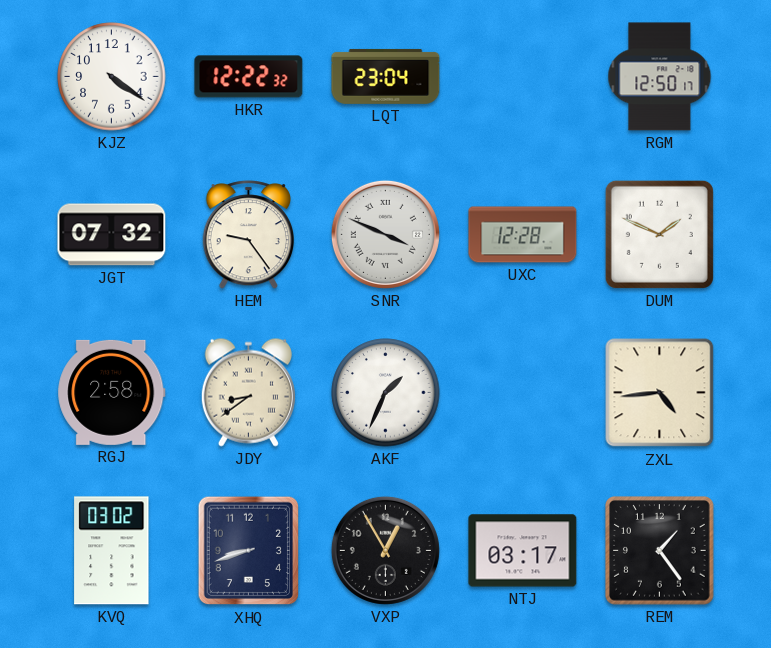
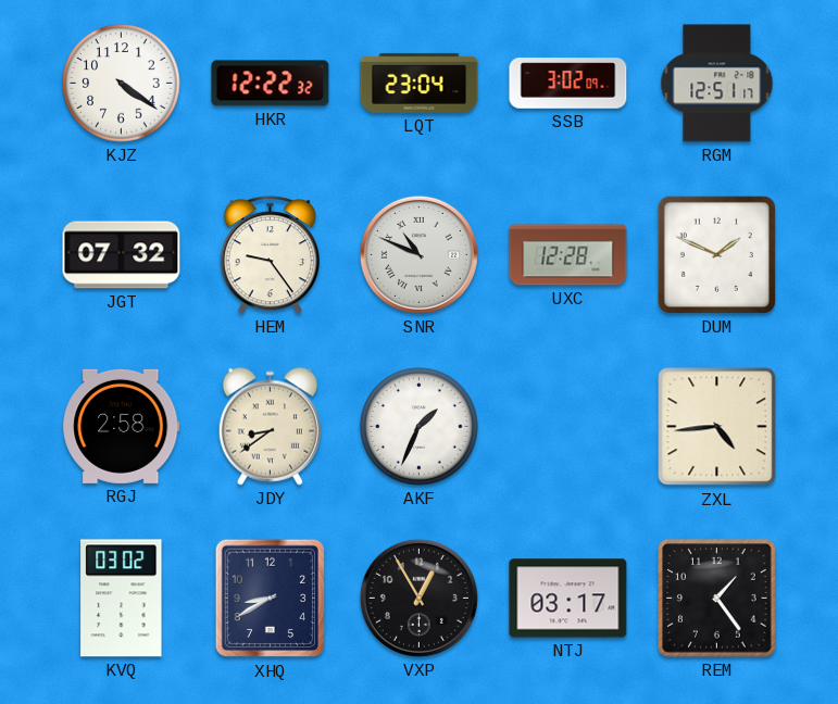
SSB: none -> 3:02
RGM: 12:50 -> 12:51
SNR: 3:49 -> 10:49
XHQ: 8:42 -> 8:40
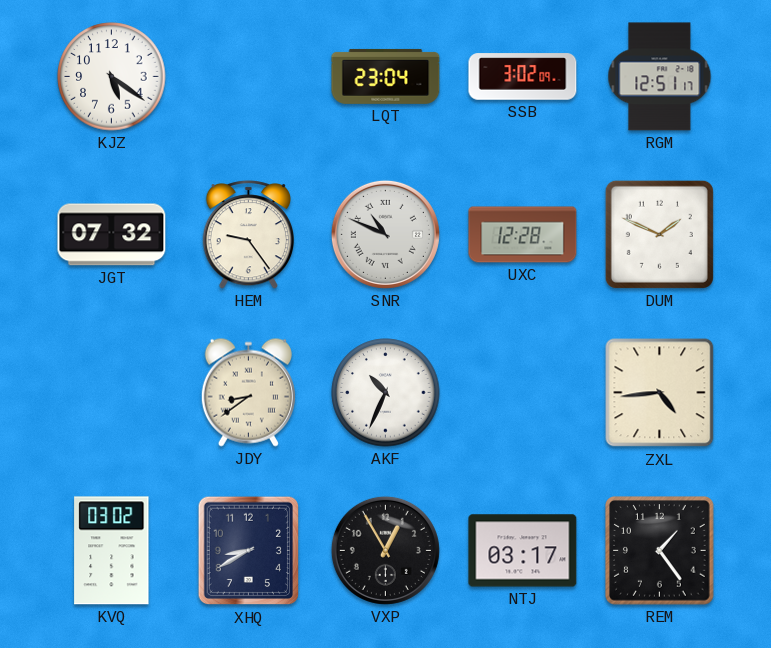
KJZ: 4:21 -> 5:21
HKR: 12:22 -> none
RGJ: 2:58 -> none
AKF: 1:34 -> 10:34
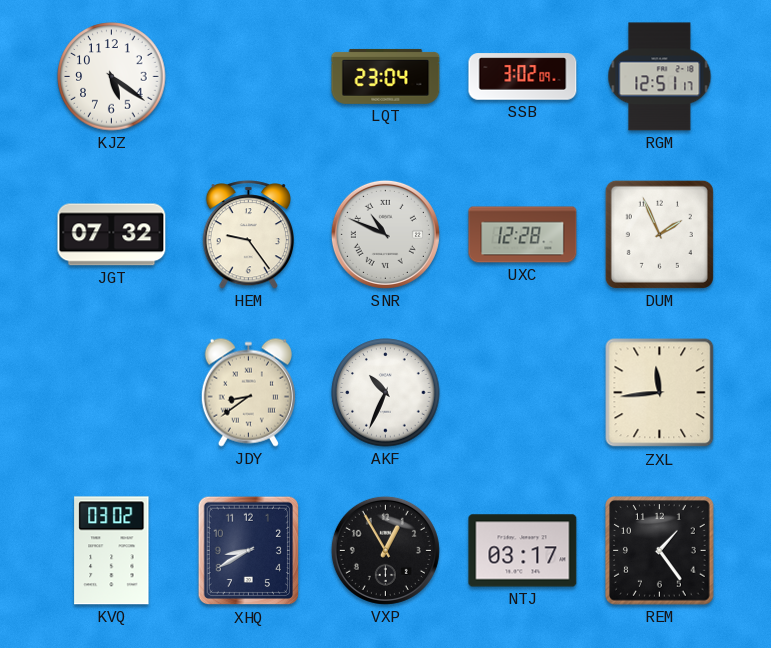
DUM: 1:49 -> 1:56
ZXL: 4:44 -> 11:44
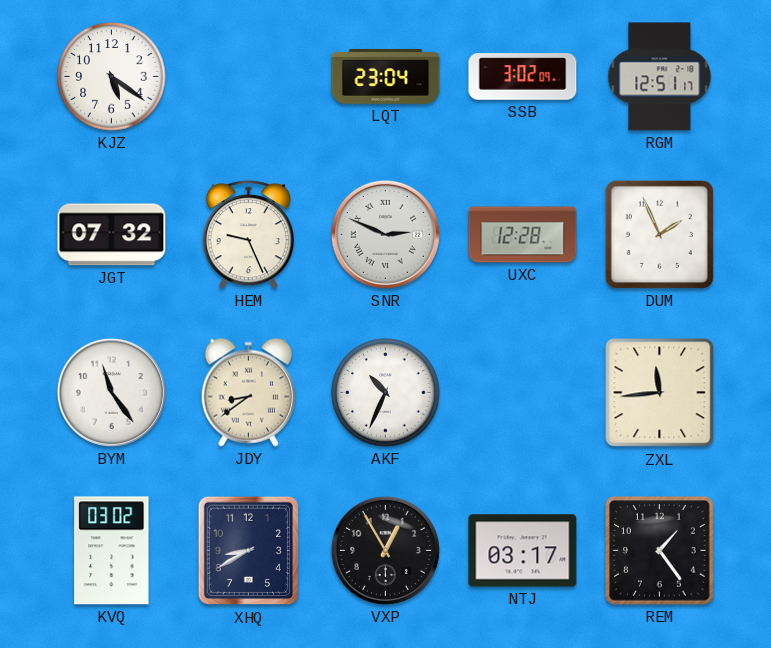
HEM: 9:24 -> 9:26
SNR: 10:49 -> 2:49
BYM: none -> 11:24
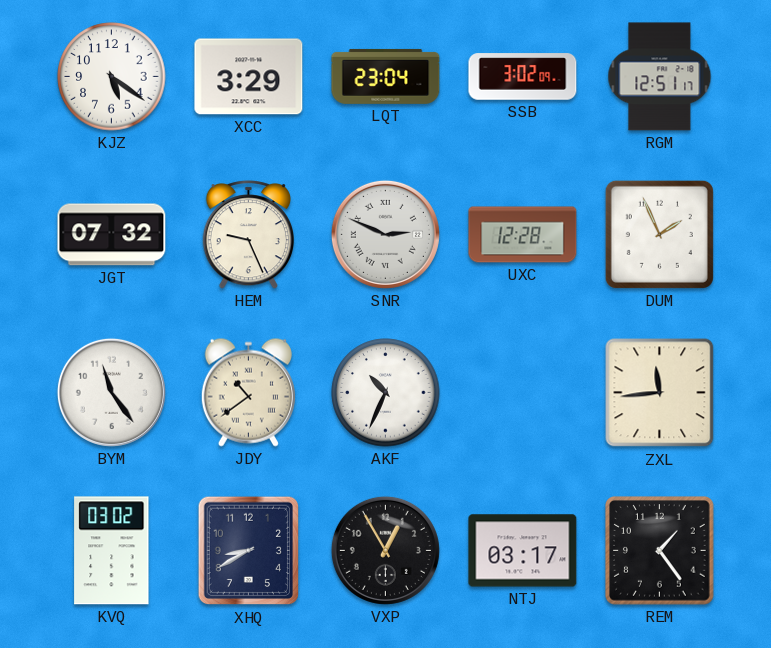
XCC: none -> 3:29
JDY: 8:39 -> 10:39
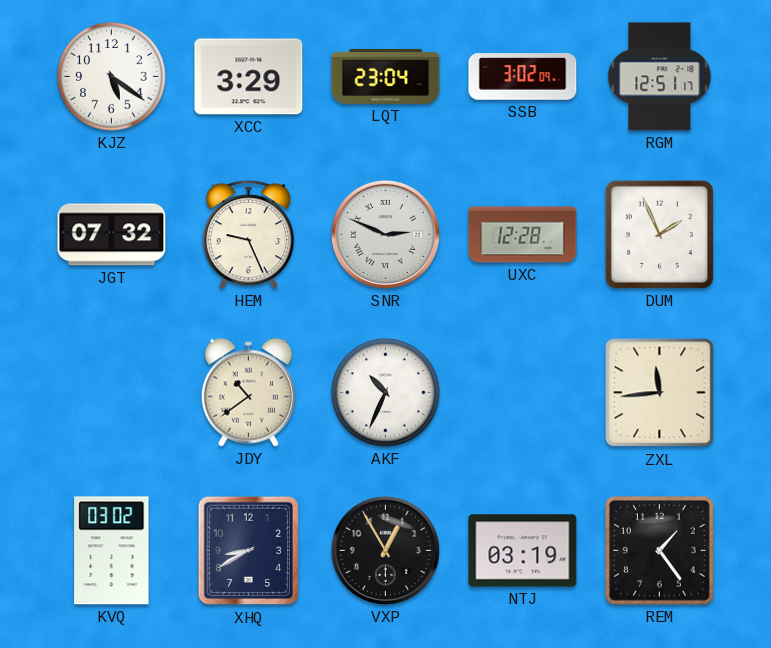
BYM: 11:24 -> none
NTJ: 03:17 -> 03:19
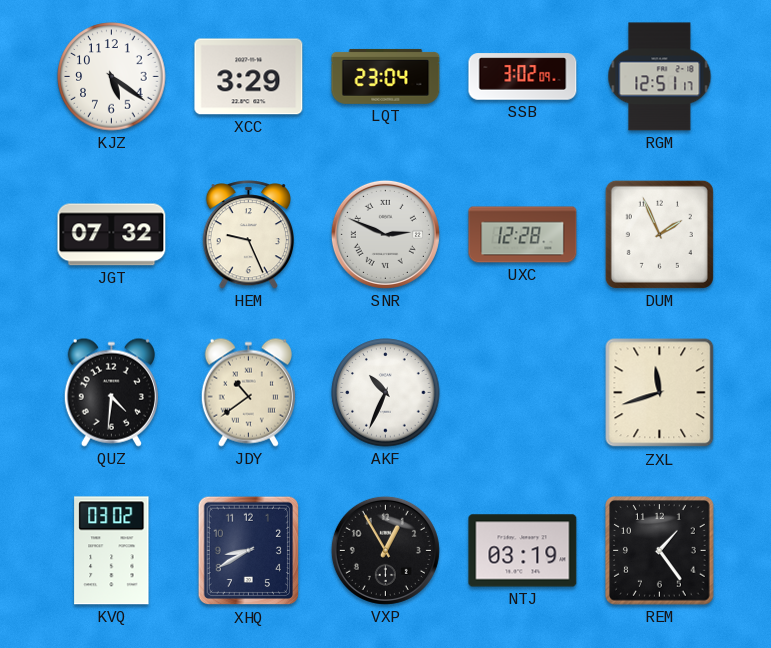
QUZ: none -> 4:31
ZXL: 11:44 -> 11:42
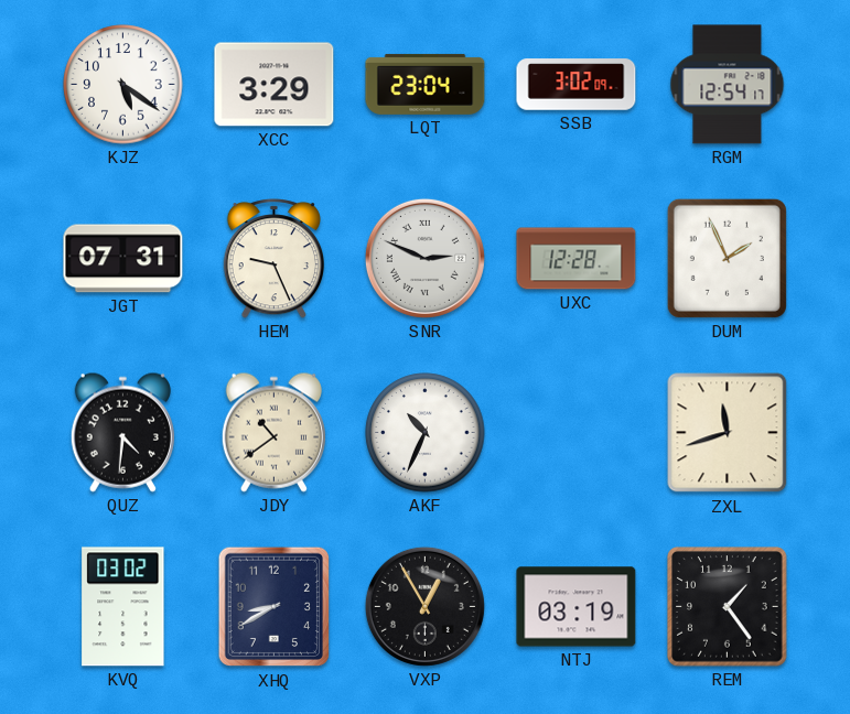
RGM: 12:51 -> 12:54
JGT: 07:32 -> 07:31
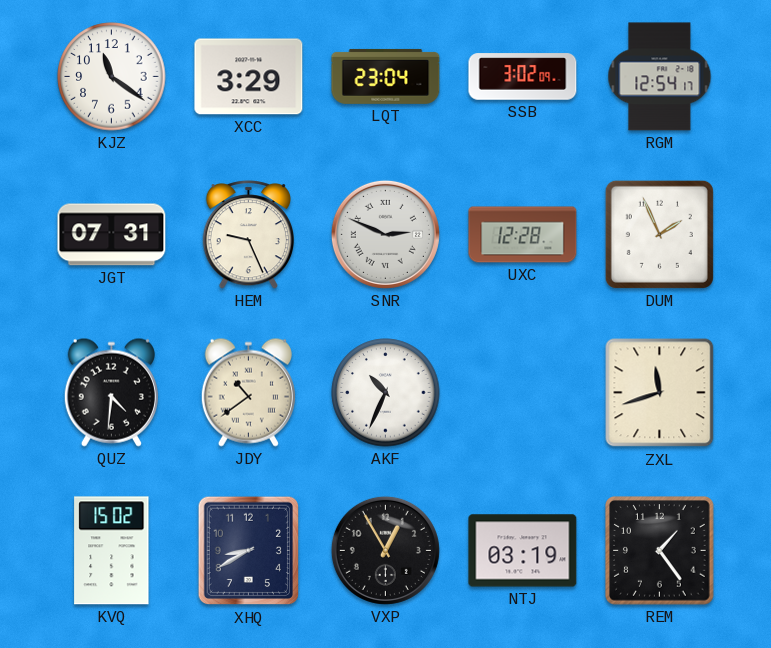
KJZ: 5:21 -> 11:21
KVQ: 03:02 -> 15:02
